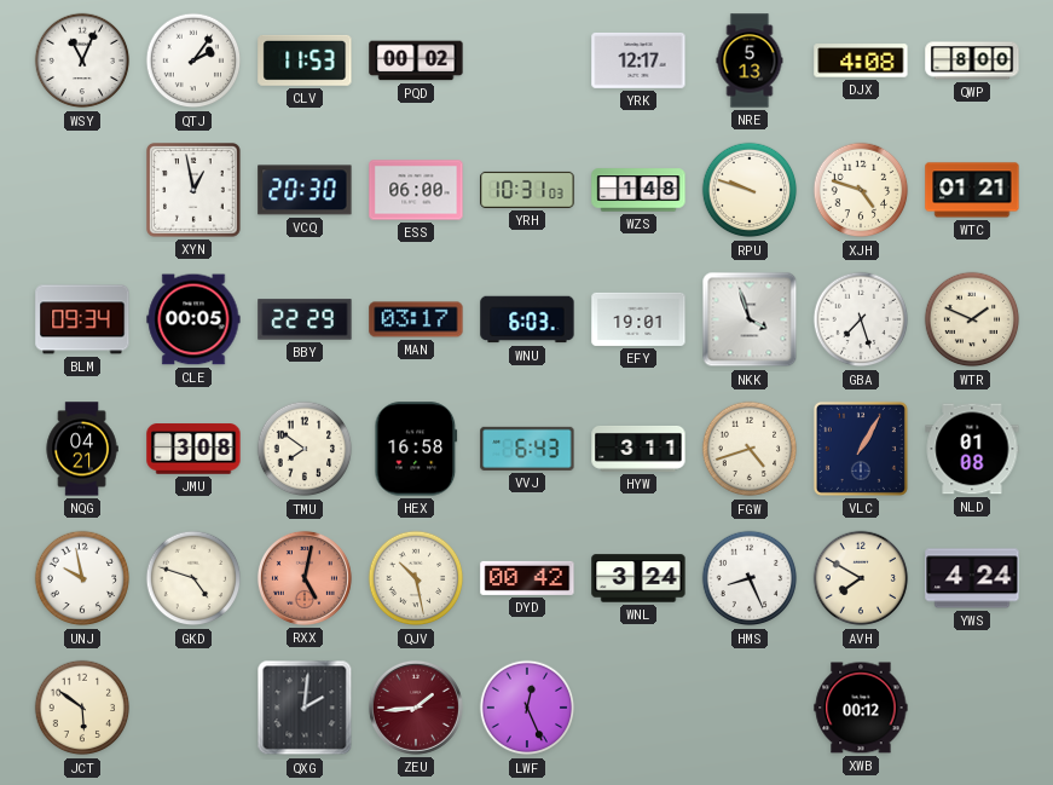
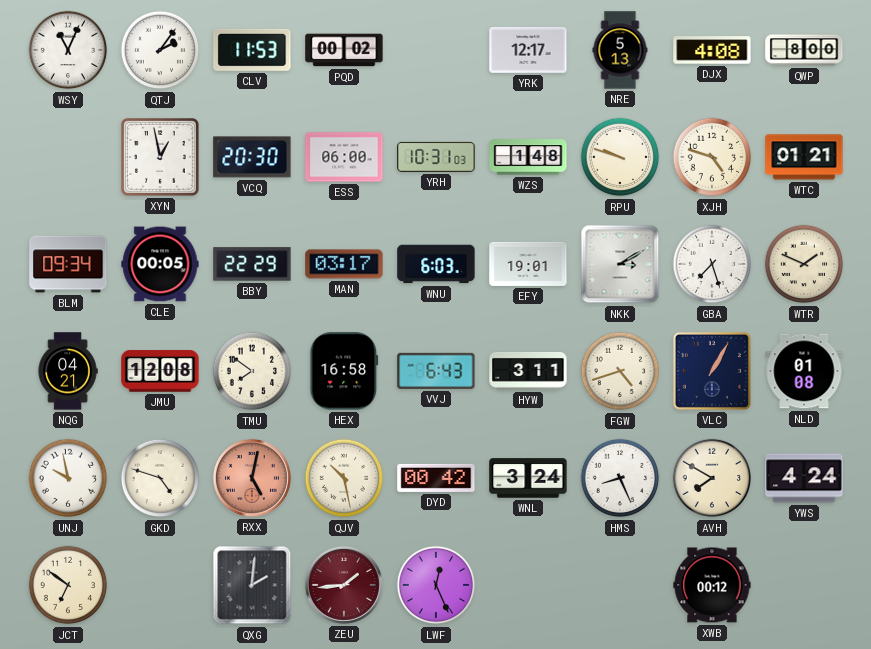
NKK: 3:57 -> 3:10
JMU: 3:08 -> 12:08
JCT: 5:51 -> 6:51
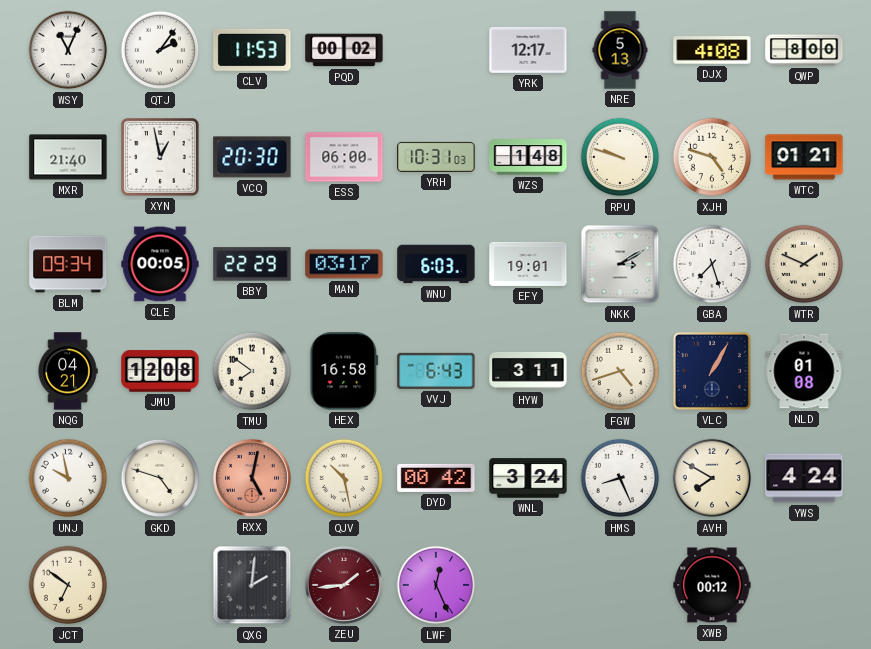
MXR: none -> 21:40
